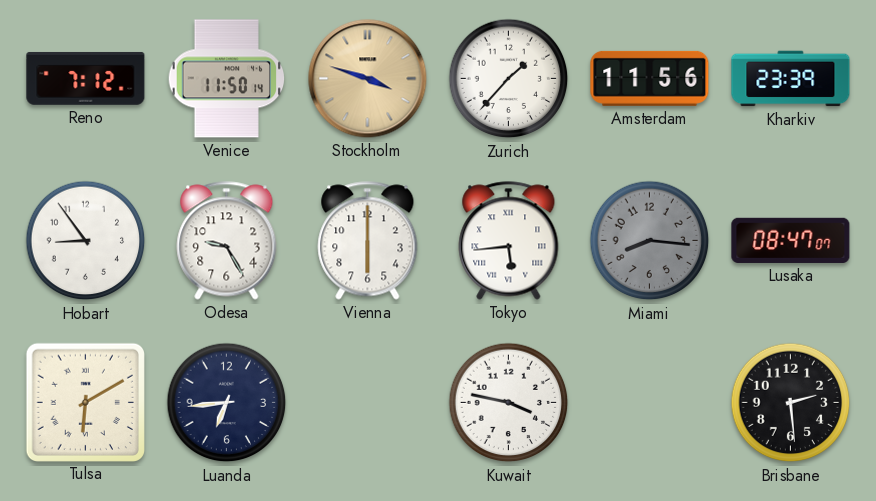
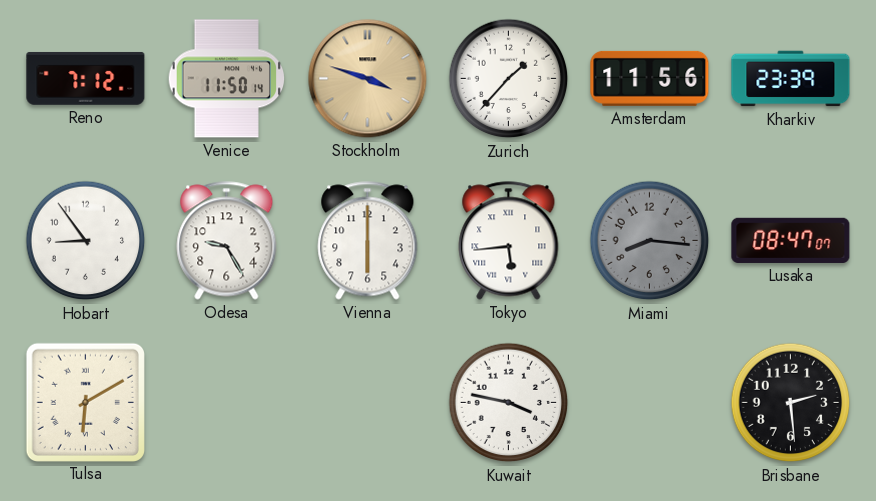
Luanda: 6:44 -> none
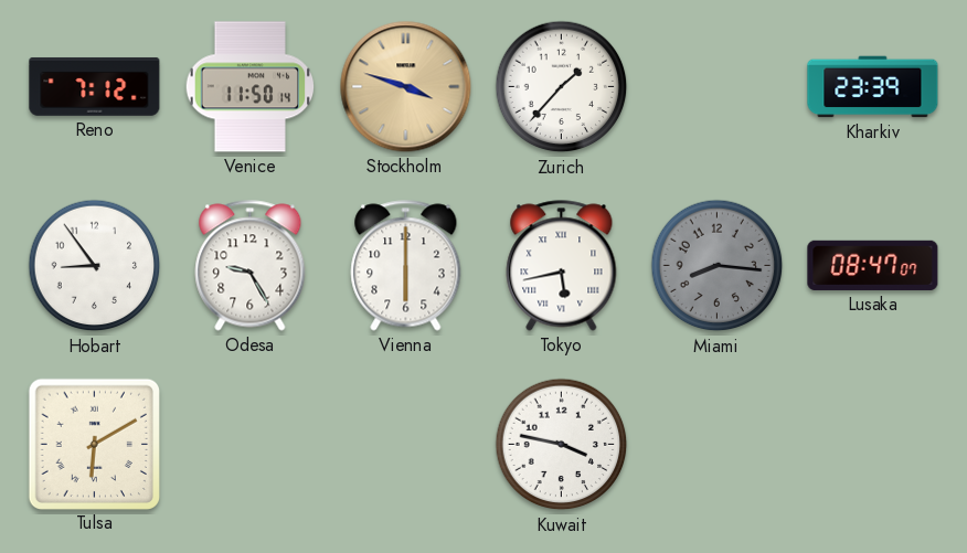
Amsterdam: 11:56 -> none
Tokyo: 5:44 -> 5:43
Brisbane: 2:29 -> none
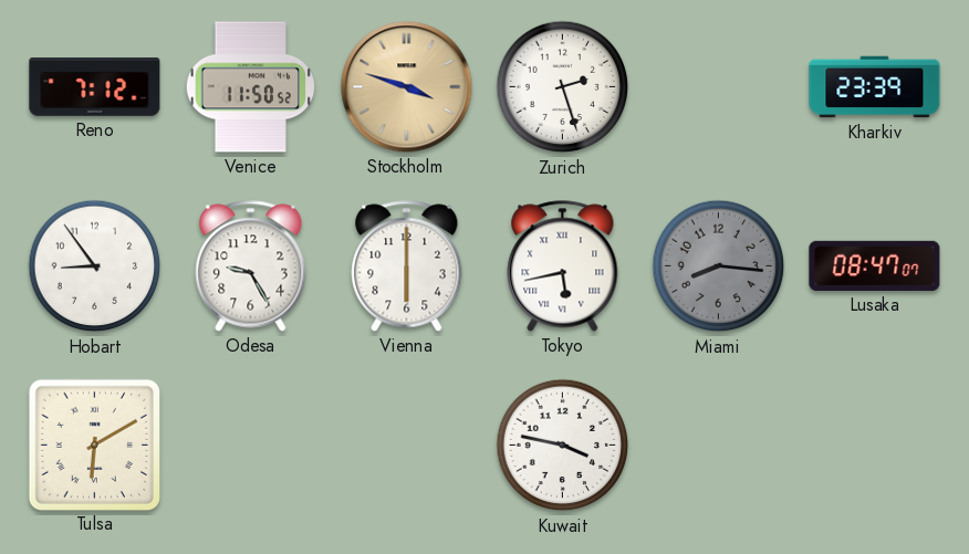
Venice: 11:50:14 -> 11:50:52
Zurich: 1:37 -> 2:27
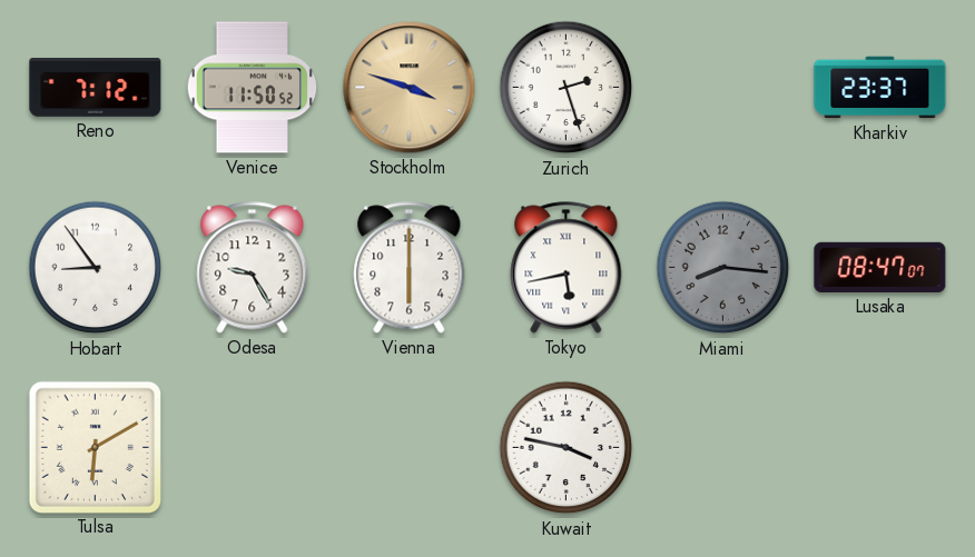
Kharkiv: 23:39 -> 23:37
